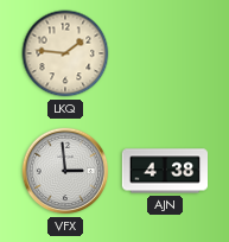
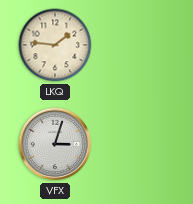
VFX: 2:59 -> 3:03
AJN: 4:38 -> none
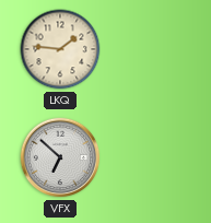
VFX: 3:03 -> 6:52
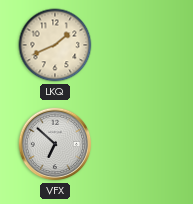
LKQ: 1:46 -> 1:41
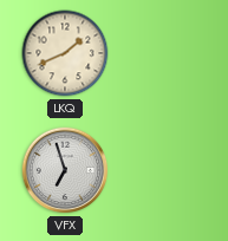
VFX: 6:52 -> 6:57
